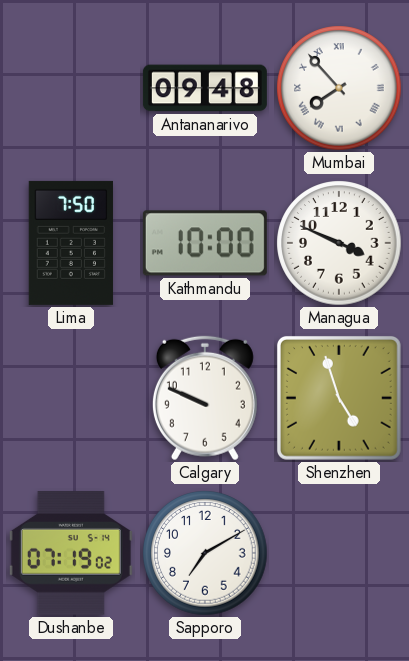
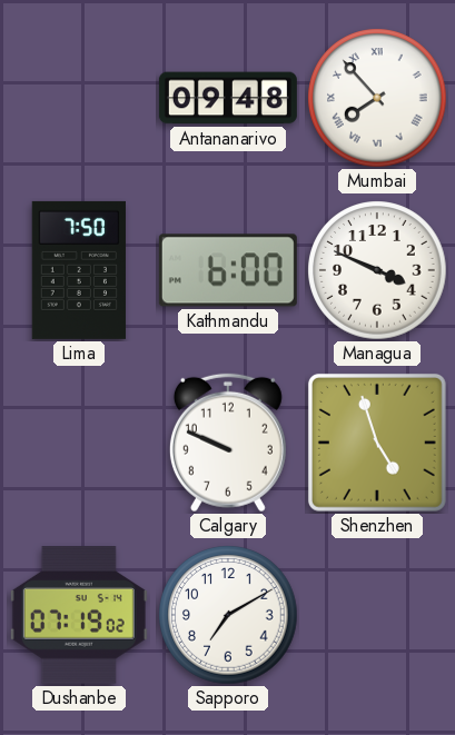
Kathmandu: 10:00 -> 6:00
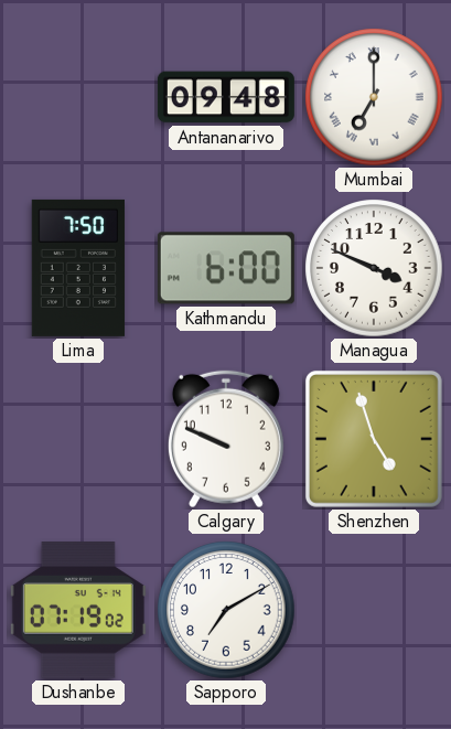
Mumbai: 7:53 -> 7:00
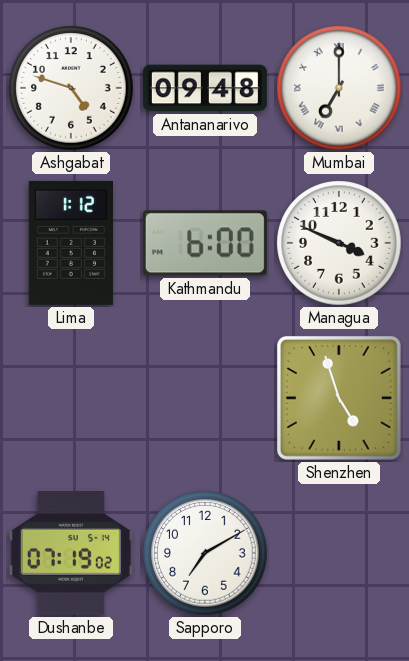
Ashgabat: none -> 4:48
Lima: 7:50 -> 1:12
Calgary: 9:49 -> none
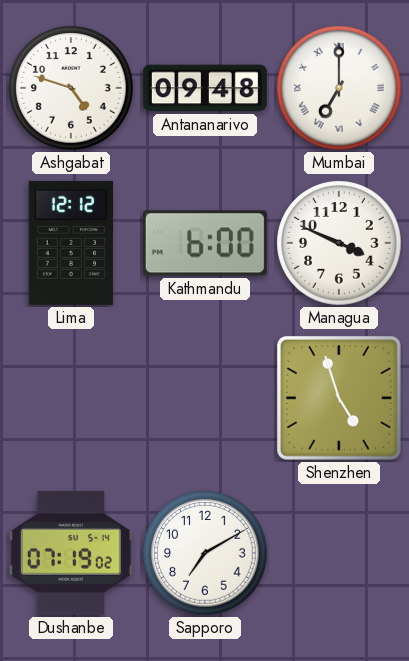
Lima: 1:12 -> 12:12
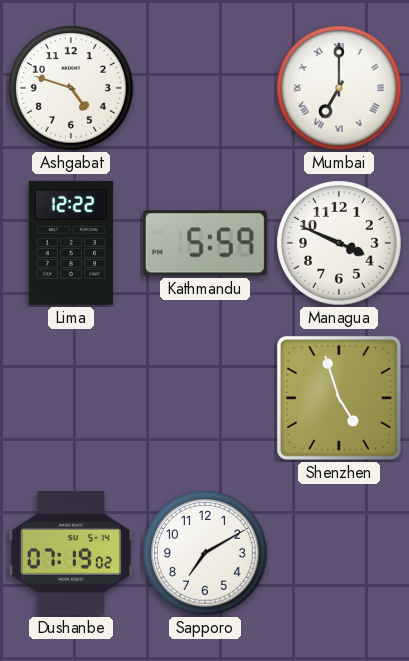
Antananarivo: 09:48 -> none
Lima: 12:12 -> 12:22
Kathmandu: 6:00 -> 5:59
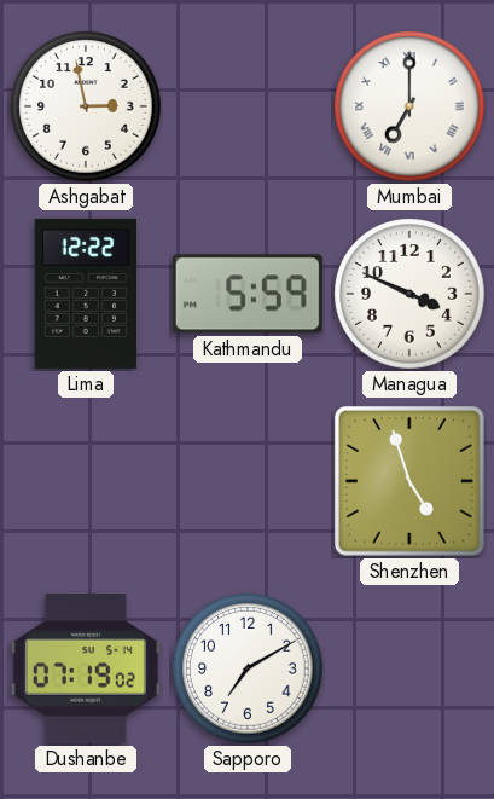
Ashgabat: 4:48 -> 2:58
